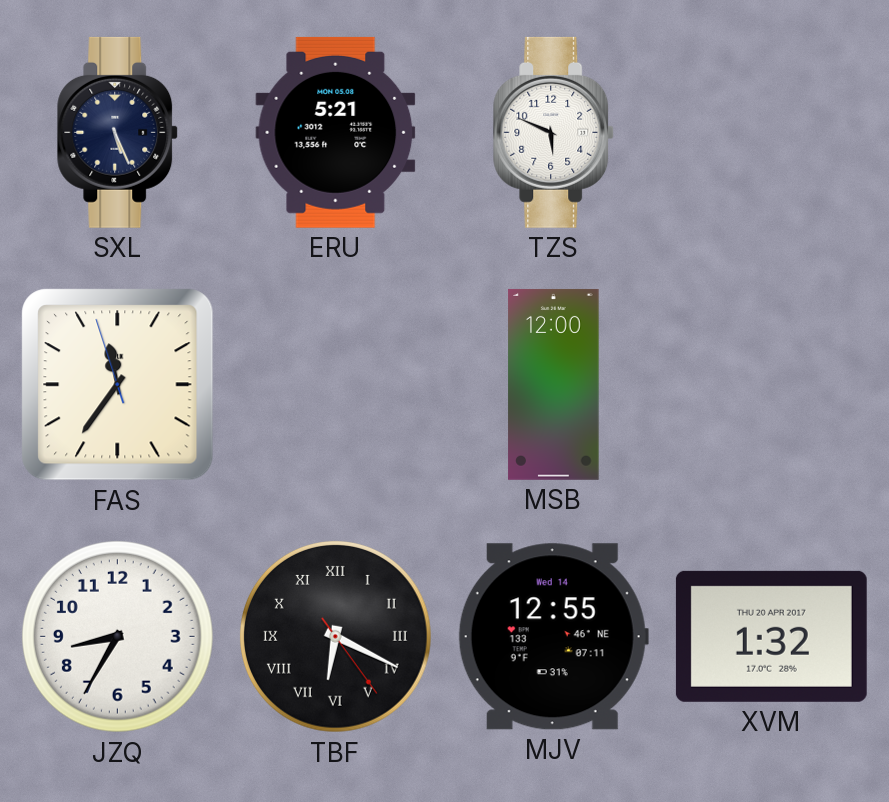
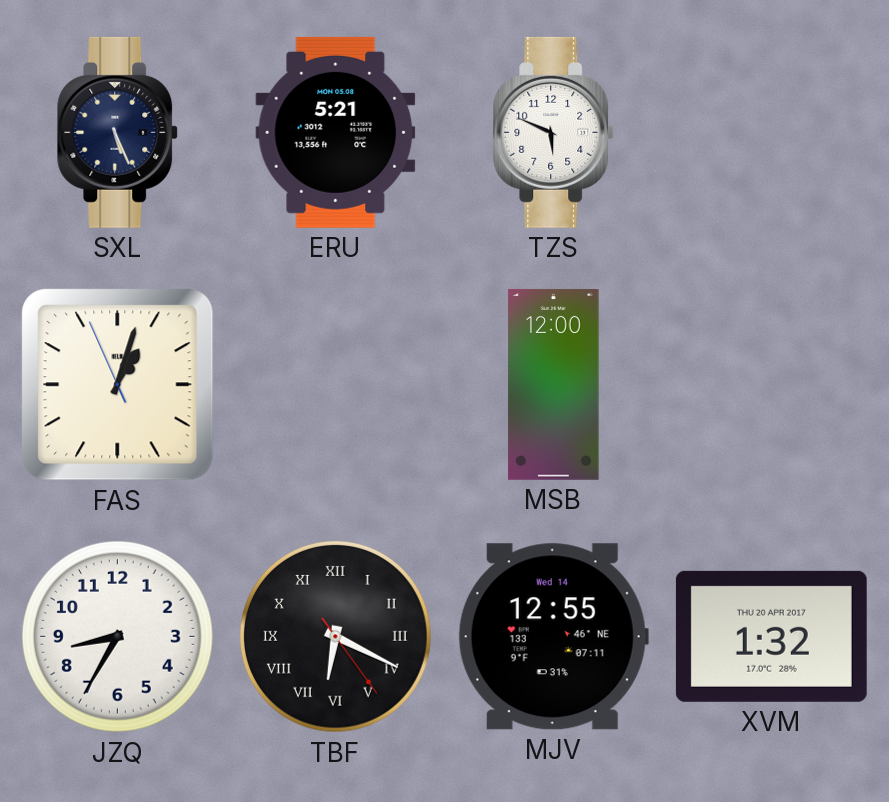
FAS: 11:35 -> 1:02
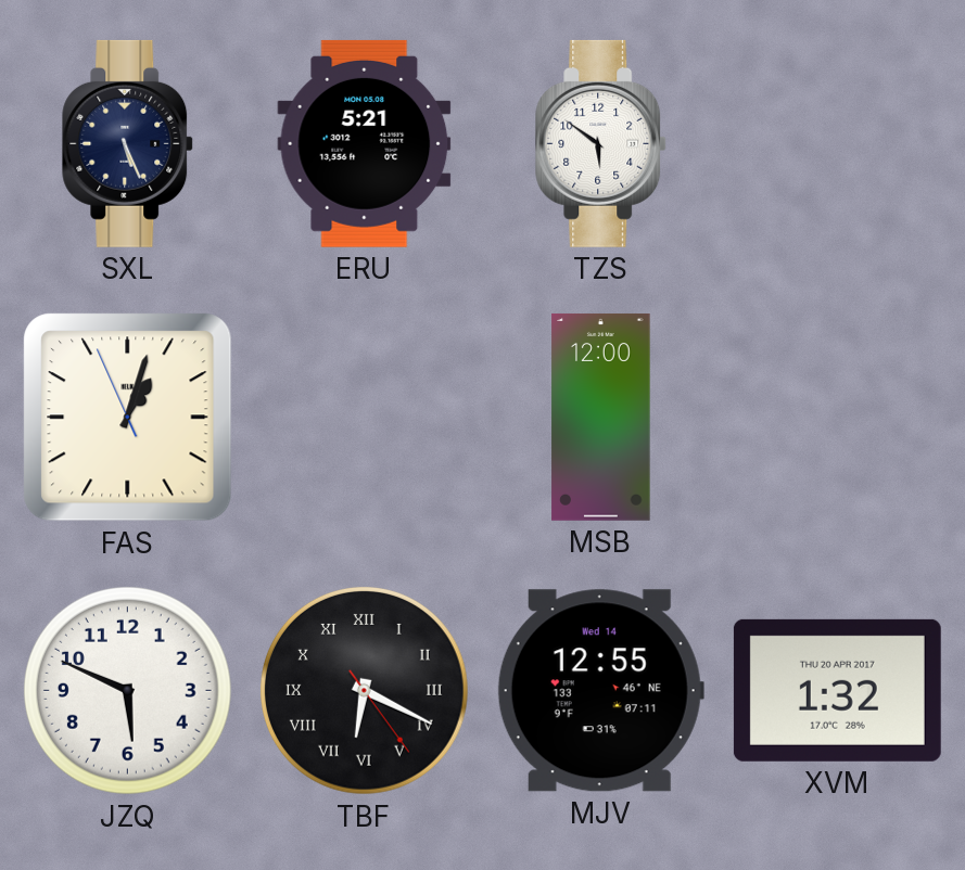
TZS: 5:49 -> 5:51
JZQ: 8:35 -> 5:49
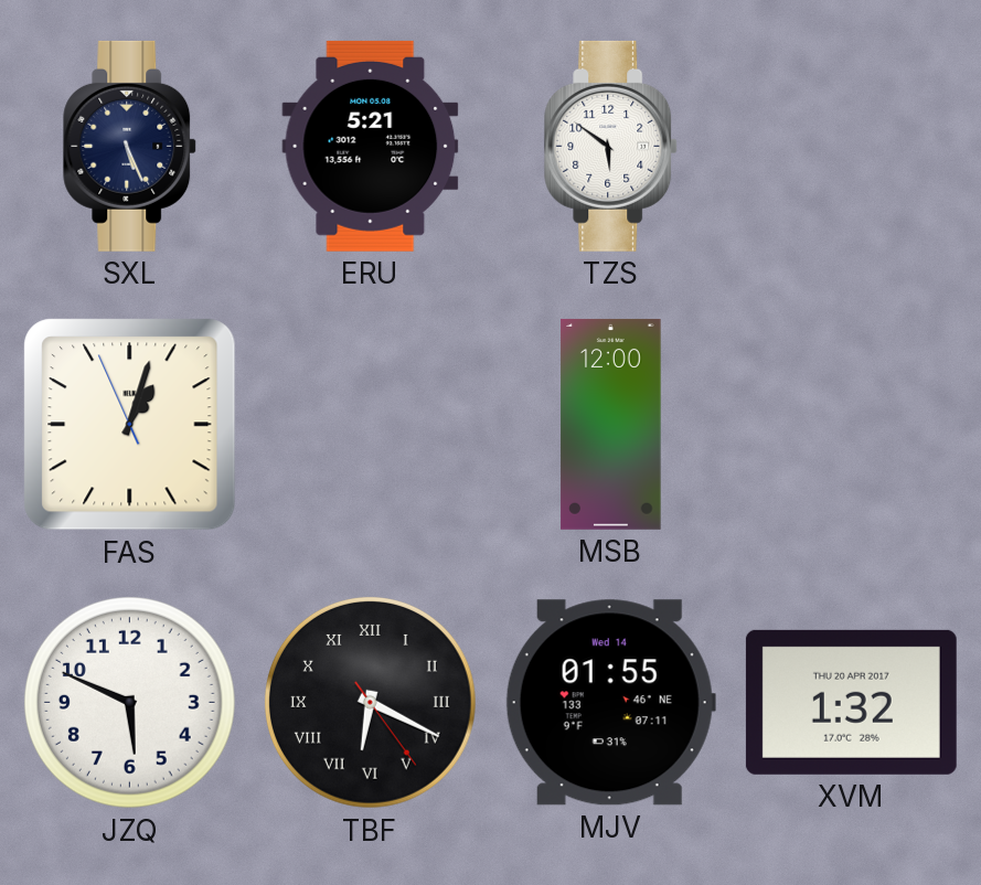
MJV: 12:55 -> 01:55
